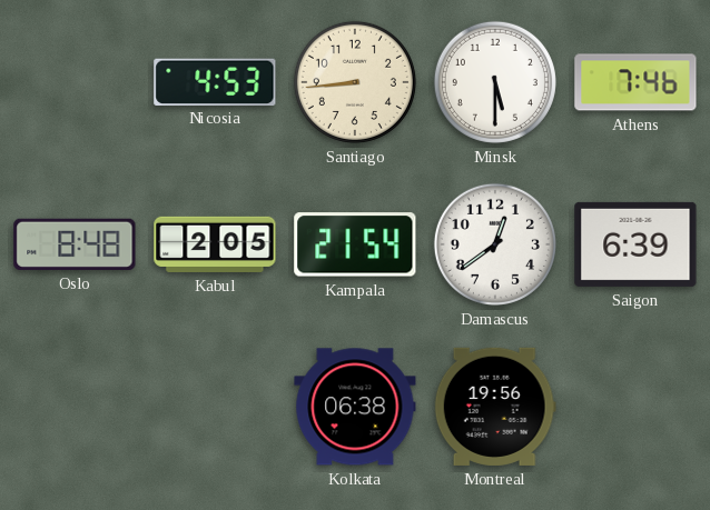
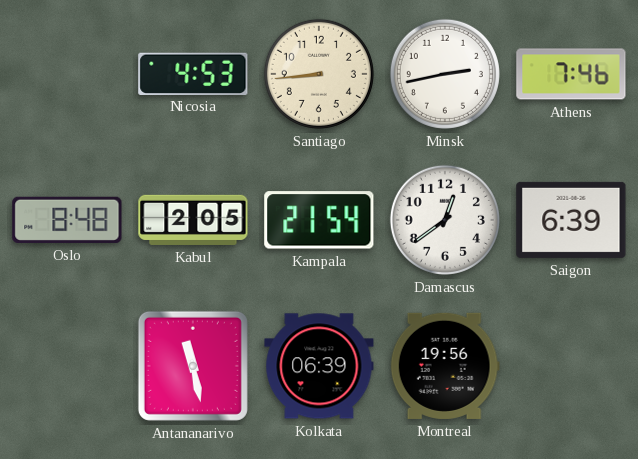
Minsk: 5:30 -> 2:43
Antananarivo: none -> 11:28
Kolkata: 06:38 -> 06:39
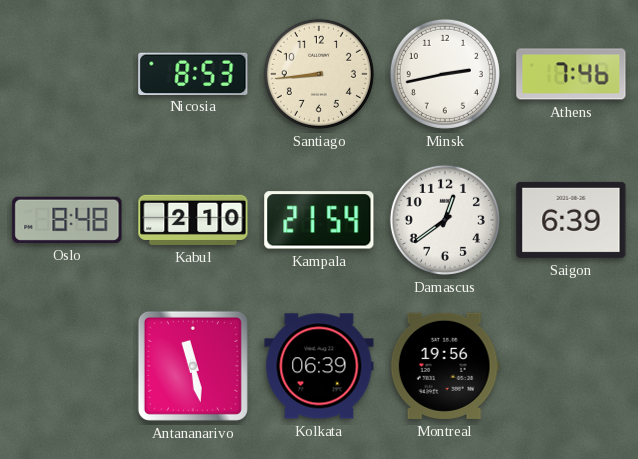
Nicosia: 4:53 -> 8:53
Kabul: 2:05 -> 2:10
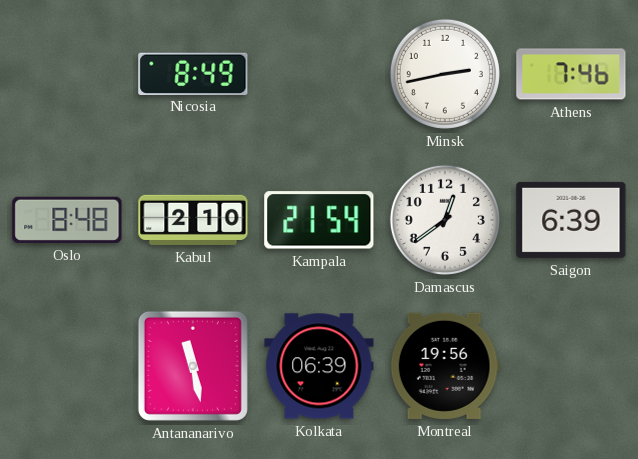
Nicosia: 8:53 -> 8:49
Santiago: 8:44 -> none
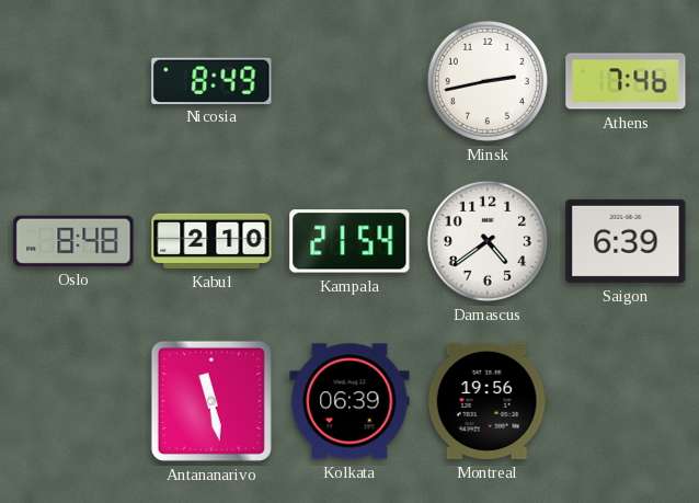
Damascus: 12:39 -> 4:39
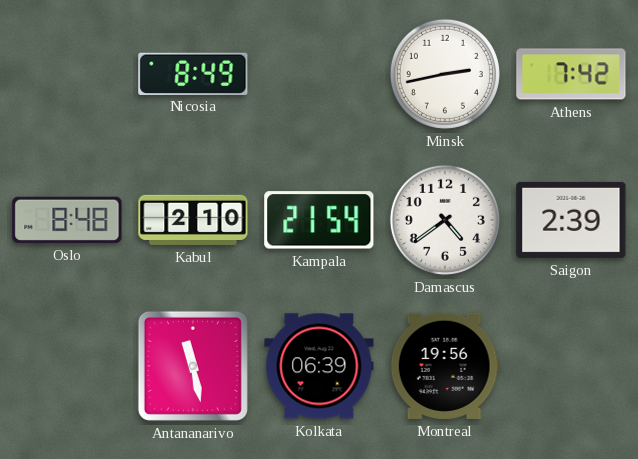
Athens: 7:46 -> 7:42
Saigon: 6:39 -> 2:39
